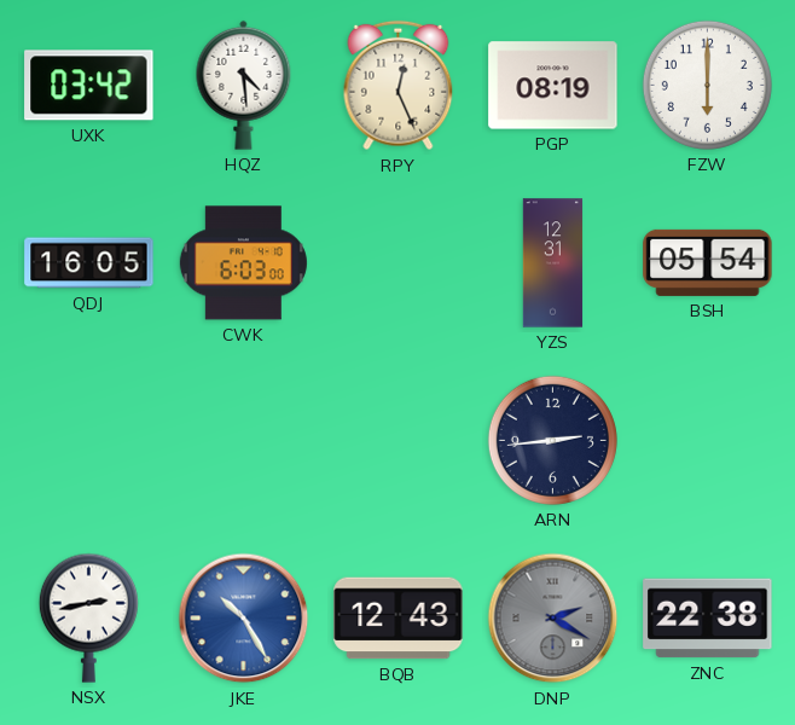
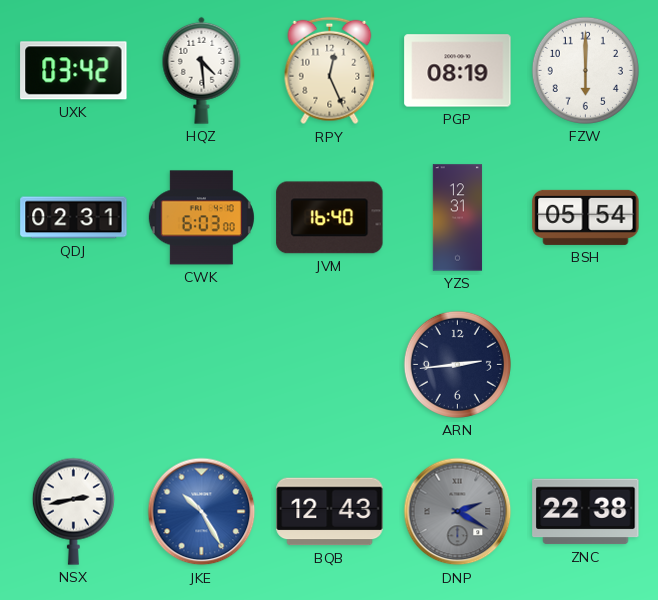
QDJ: 16:05 -> 02:31
JVM: none -> 16:40
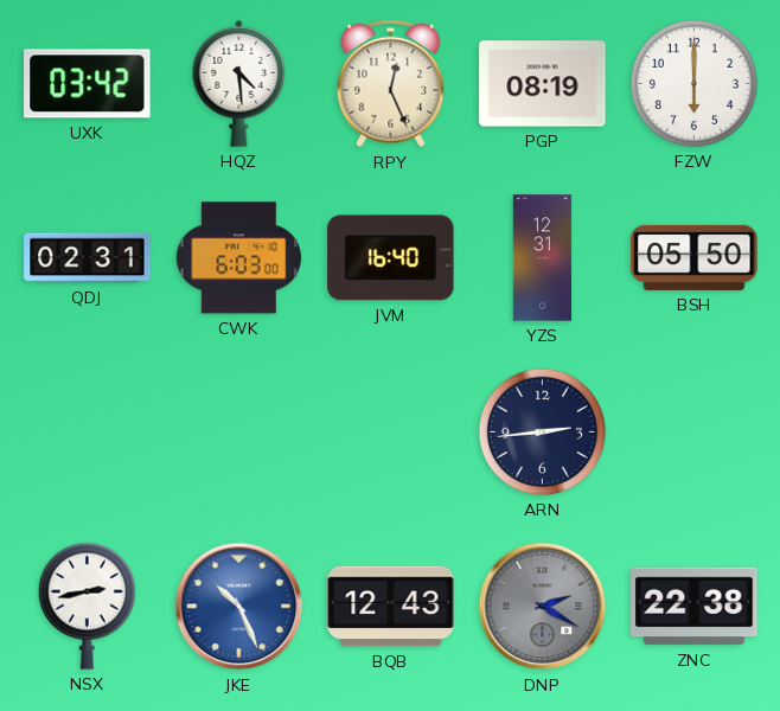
BSH: 05:54 -> 05:50
JKE: 10:25 -> 10:26
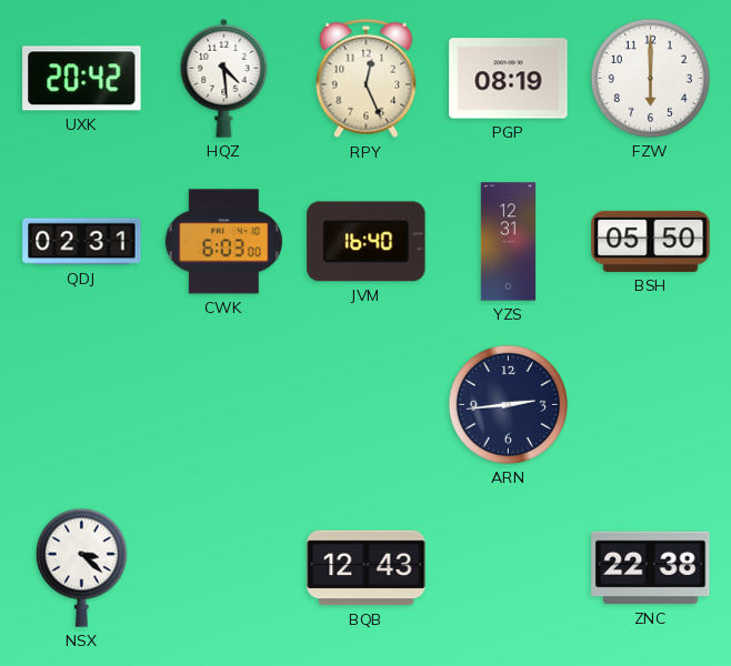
UXK: 03:42 -> 20:42
NSX: 2:43 -> 3:22
JKE: 10:26 -> none
DNP: 2:20 -> none
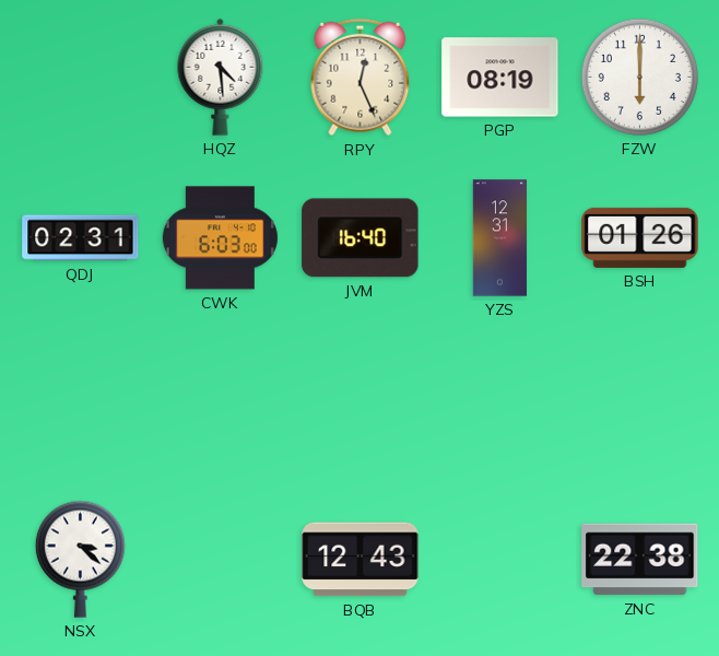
UXK: 20:42 -> none
BSH: 05:50 -> 01:26
ARN: 2:44 -> none
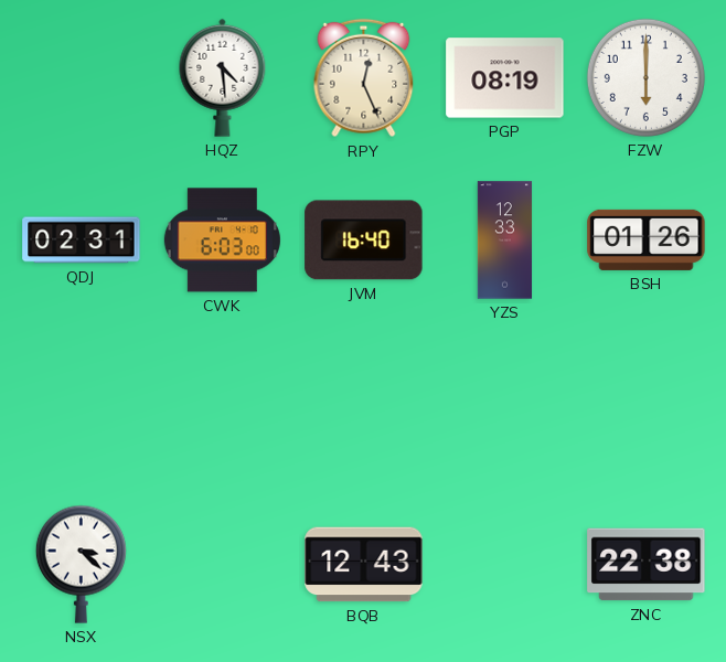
YZS: 12:31 -> 12:33
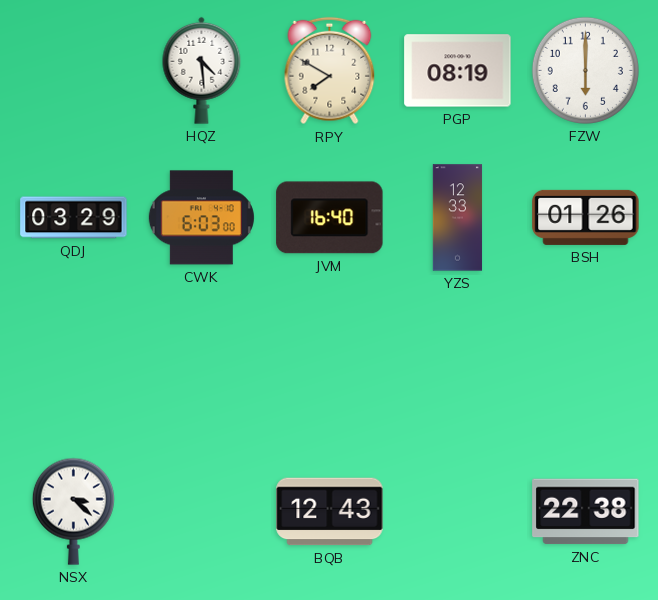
RPY: 12:26 -> 7:50
QDJ: 02:31 -> 03:29
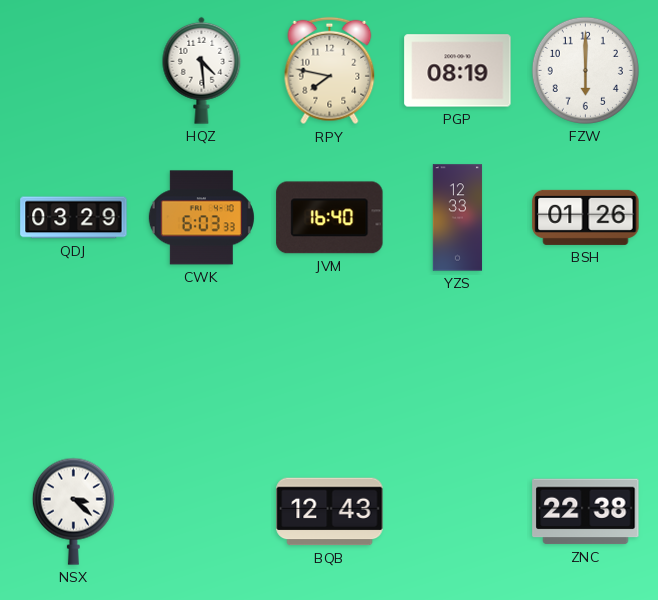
RPY: 7:50 -> 7:47
CWK: 6:03:00 -> 6:03:33
